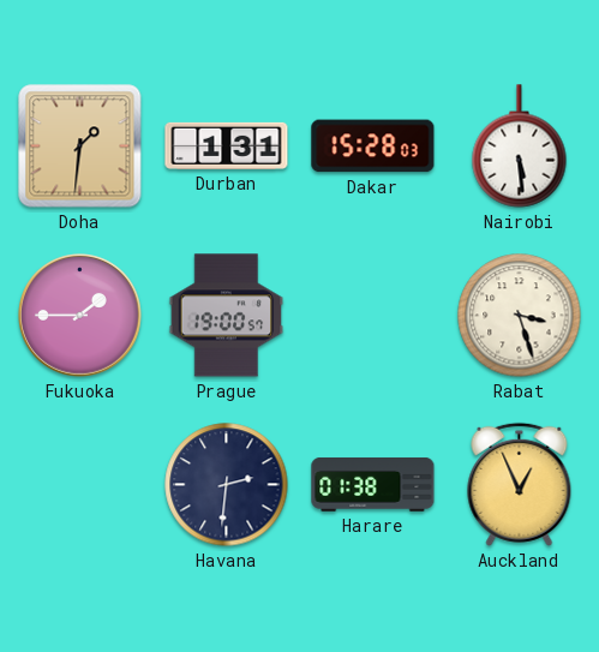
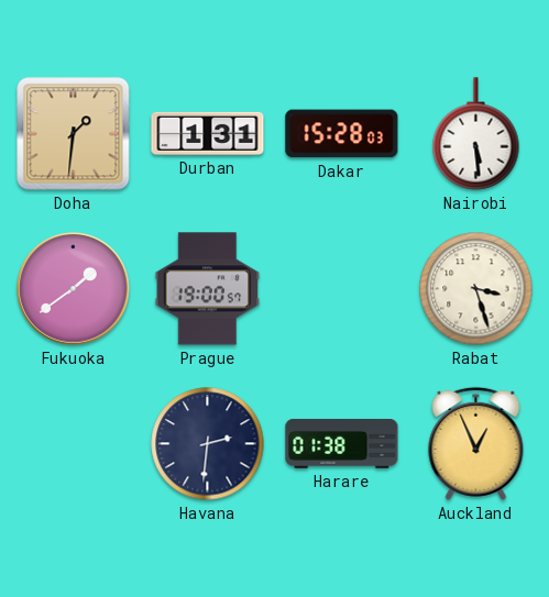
Fukuoka: 1:45 -> 1:39
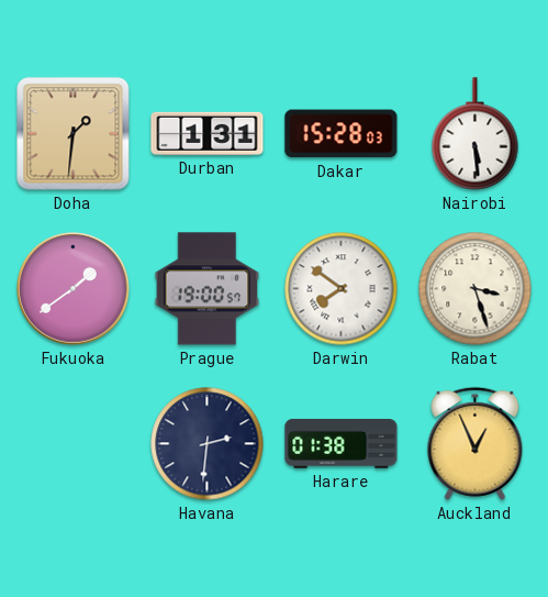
Darwin: none -> 7:51
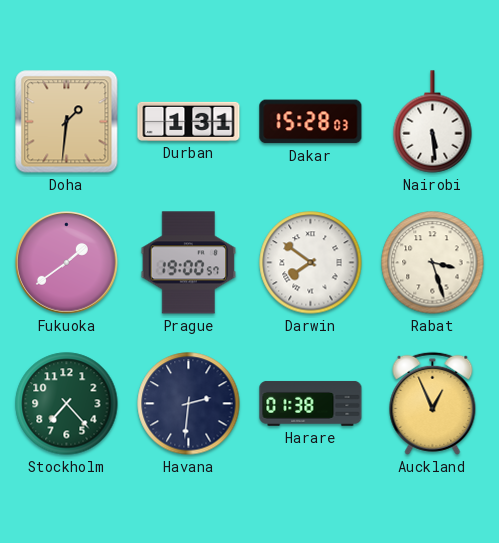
Stockholm: none -> 7:23
